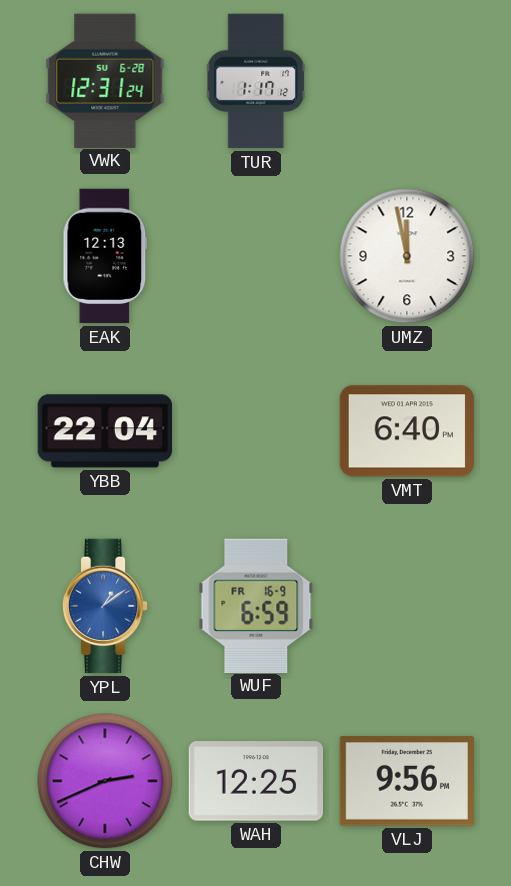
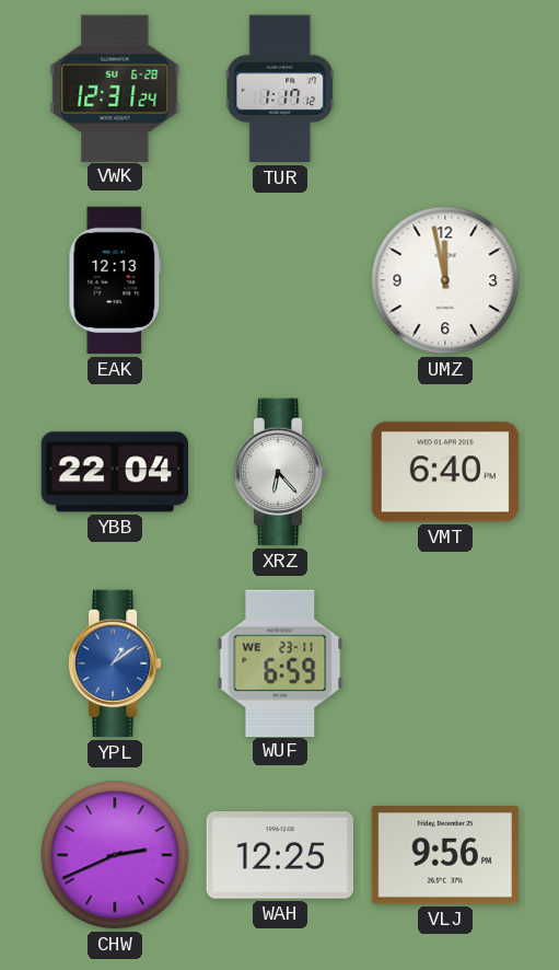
XRZ: none -> 6:23
WUF date: FR 16-9 -> WE 23-11
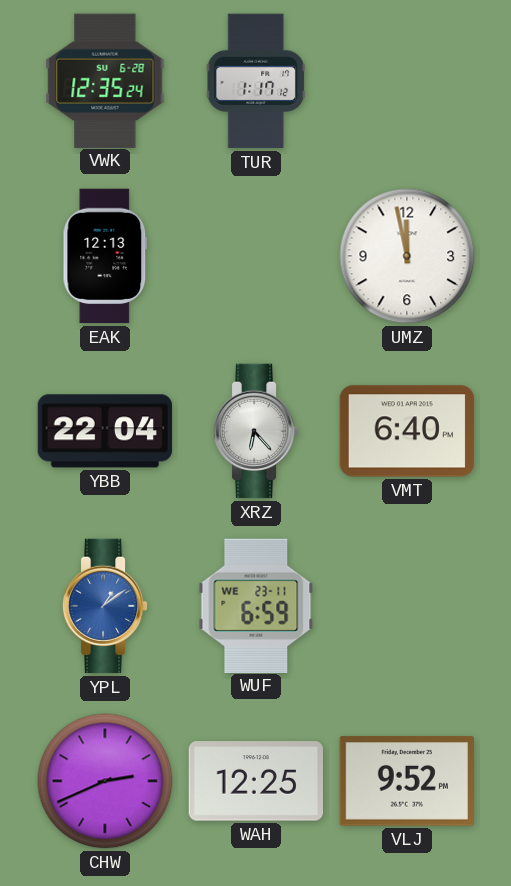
VWK: 12:31 -> 12:35
VLJ: 9:56 -> 9:52
